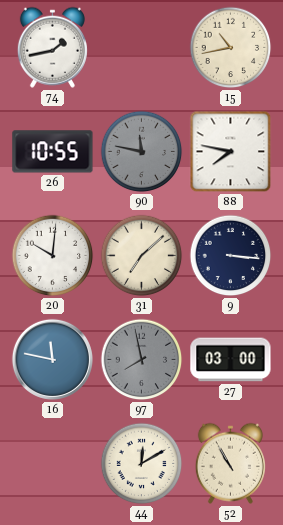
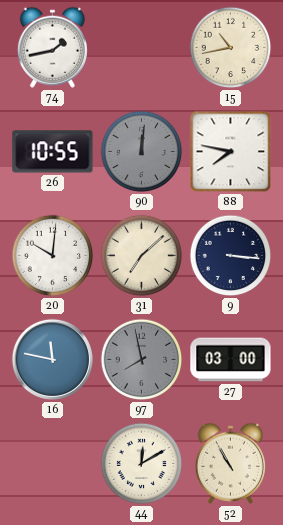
90: 11:47 -> 12:01
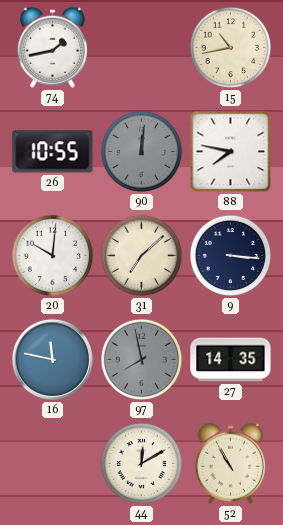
27: 03:00 -> 14:35
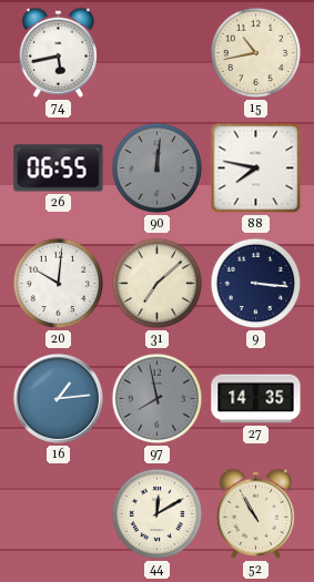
74: 1:43 -> 5:43
26: 10:55 -> 06:55
16: 11:47 -> 1:14
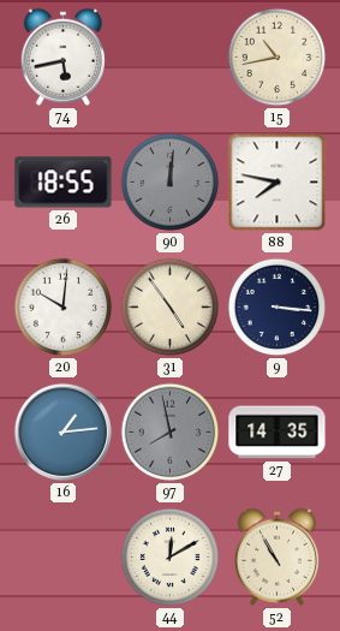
26: 06:55 -> 18:55
31: 7:08 -> 4:54
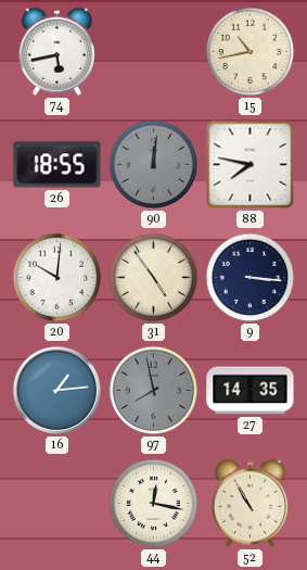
44: 12:10 -> 12:17
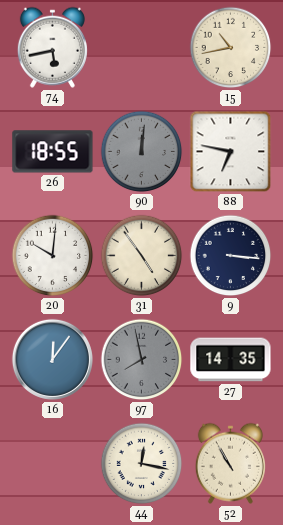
88: 7:47 -> 6:47
16: 1:14 -> 12:06
